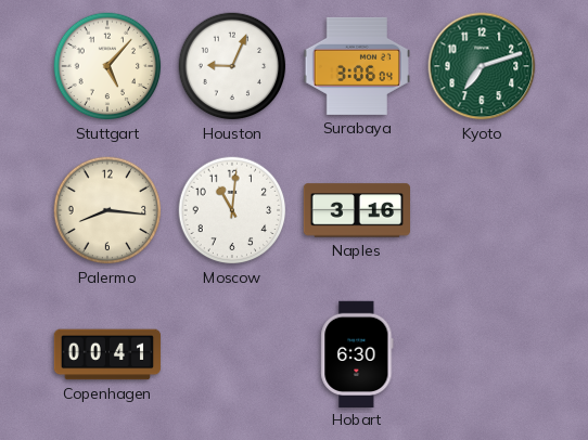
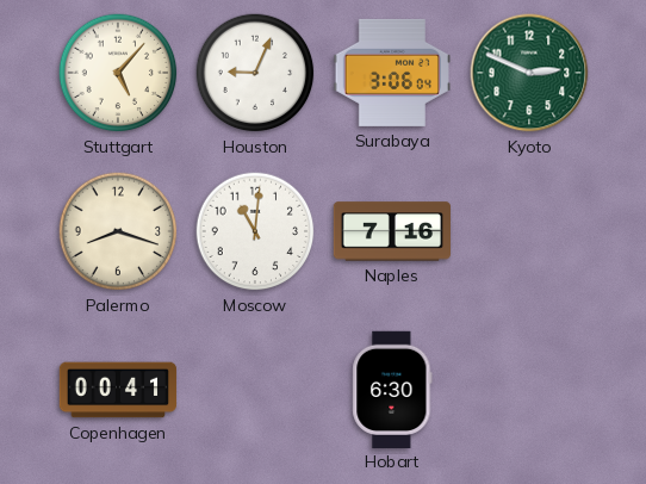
Kyoto: 7:12 -> 2:49
Palermo: 8:16 -> 8:18
Naples: 3:16 -> 7:16
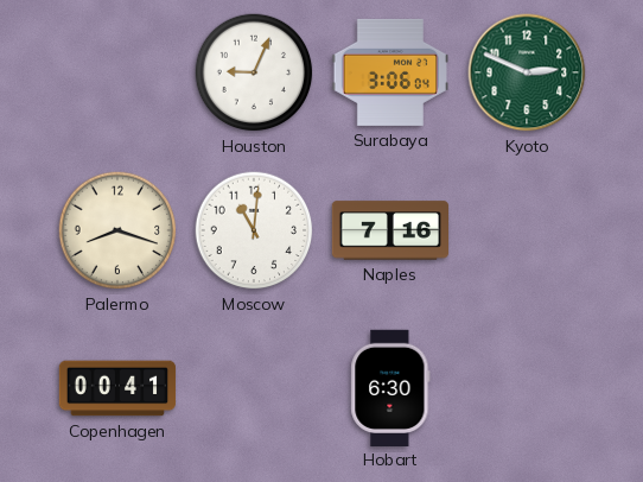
Stuttgart: 5:07 -> none
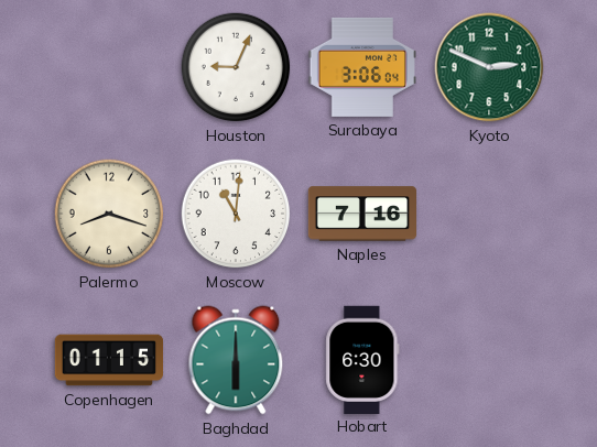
Copenhagen: 00:41 -> 01:15
Baghdad: none -> 6:00
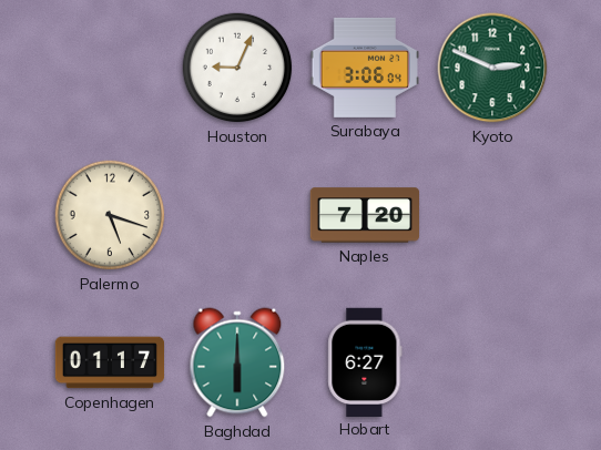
Palermo: 8:18 -> 5:18
Moscow: 11:01 -> none
Naples: 7:16 -> 7:20
Copenhagen: 01:15 -> 01:17
Hobart: 6:30 -> 6:27
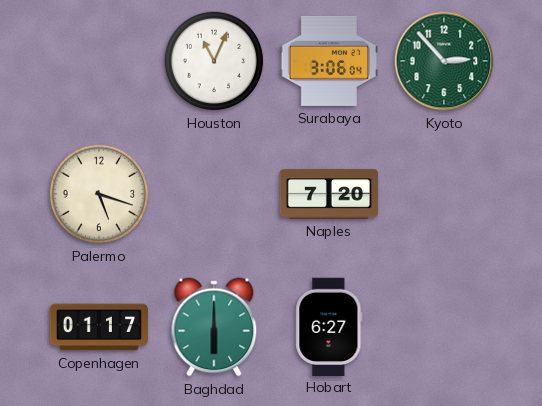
Houston: 9:04 -> 11:04
Kyoto: 2:49 -> 2:53
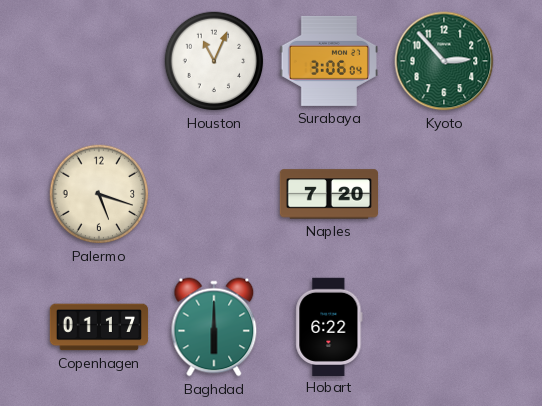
Hobart: 6:27 -> 6:22
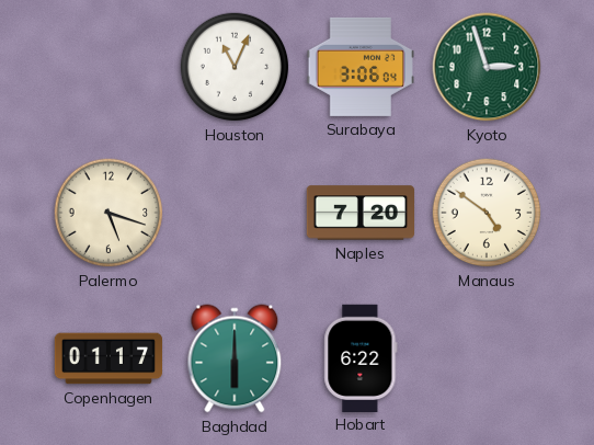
Kyoto: 2:53 -> 2:57
Manaus: none -> 4:51
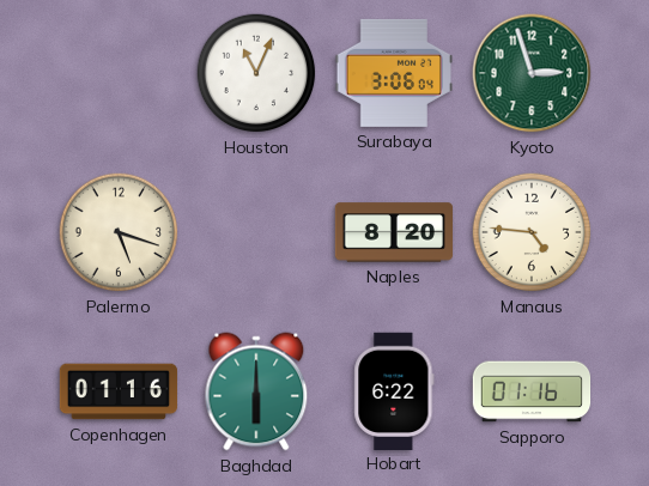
Naples: 7:20 -> 8:20
Manaus: 4:51 -> 4:46
Copenhagen: 01:17 -> 01:16
Sapporo: none -> 01:16
